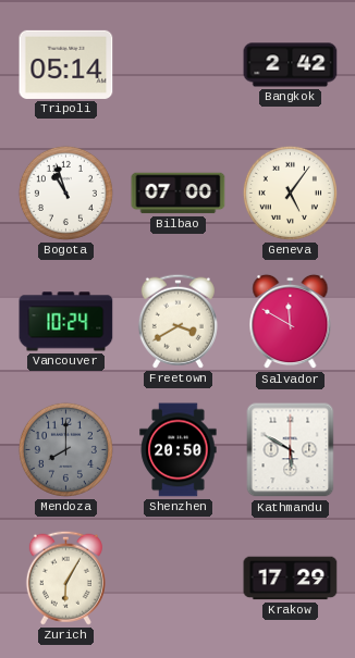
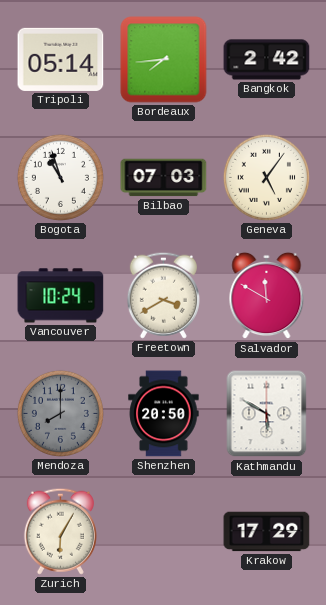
Bordeaux: none -> 7:44
Bilbao: 07:00 -> 07:03
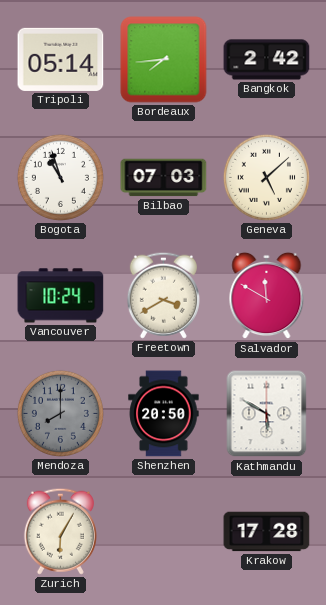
Geneva: 5:06 -> 5:08
Krakow: 17:29 -> 17:28
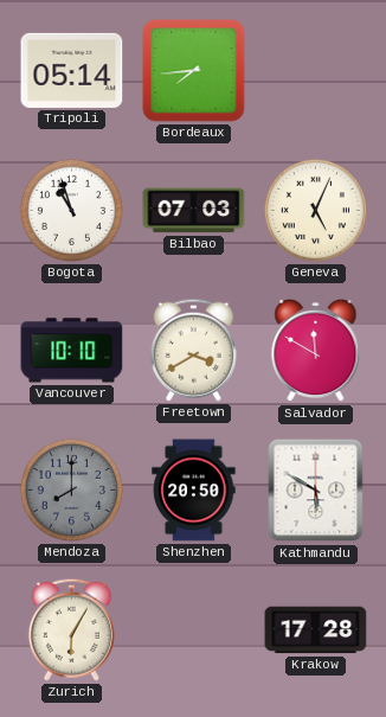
Bangkok: 2:42 -> none
Geneva: 5:08 -> 5:04
Vancouver: 10:24 -> 10:10
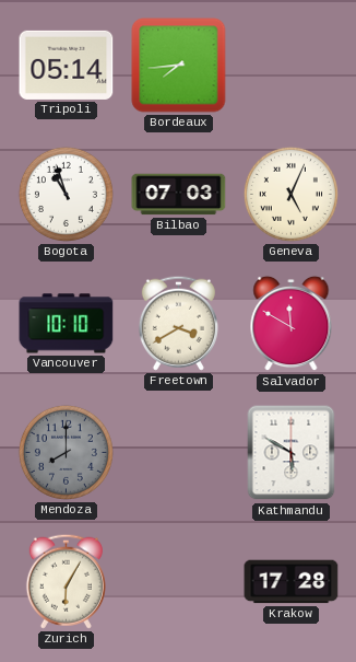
Shenzhen: 20:50 -> none
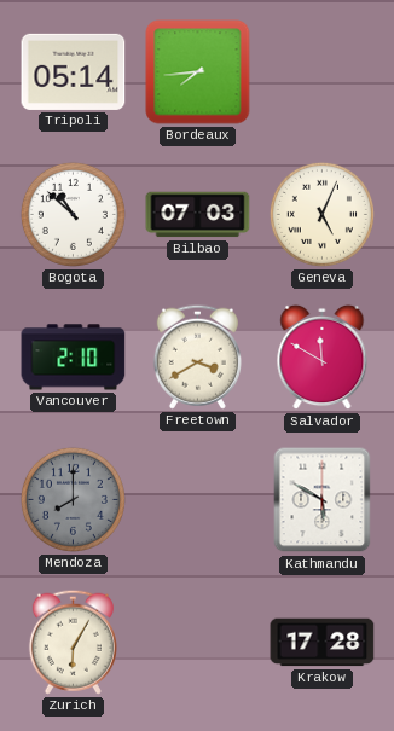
Bogota: 10:57 -> 10:52
Vancouver: 10:10 -> 2:10
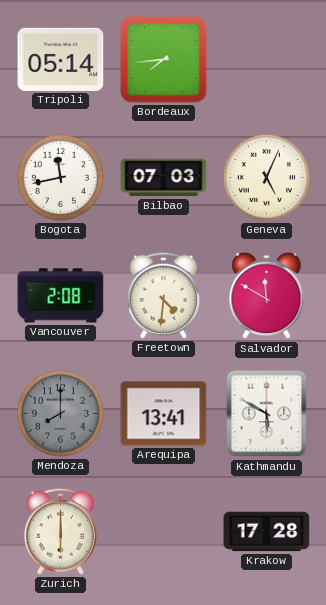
Bogota: 10:52 -> 11:43
Vancouver: 2:10 -> 2:08
Freetown: 3:40 -> 4:31
Arequipa: none -> 13:41
Zurich: 6:05 -> 6:00
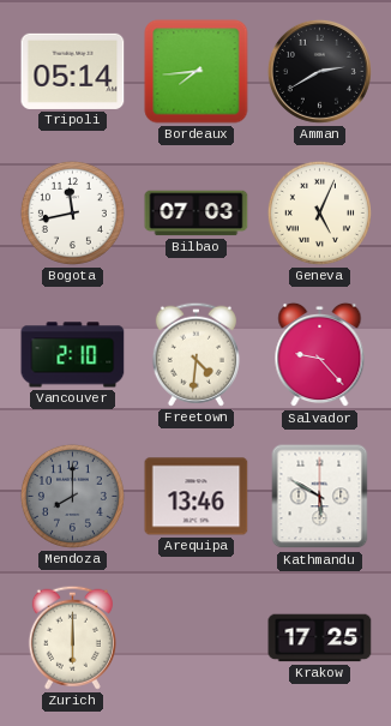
Amman: none -> 2:40
Vancouver: 2:08 -> 2:10
Salvador: 11:50 -> 9:23
Arequipa: 13:41 -> 13:46
Krakow: 17:28 -> 17:25
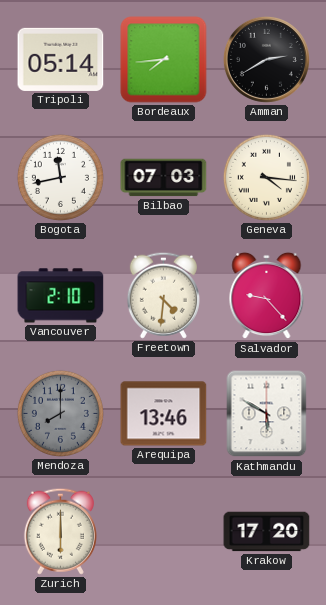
Geneva: 5:04 -> 4:16
Krakow: 17:25 -> 17:20
